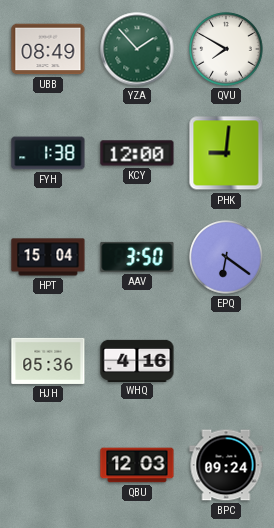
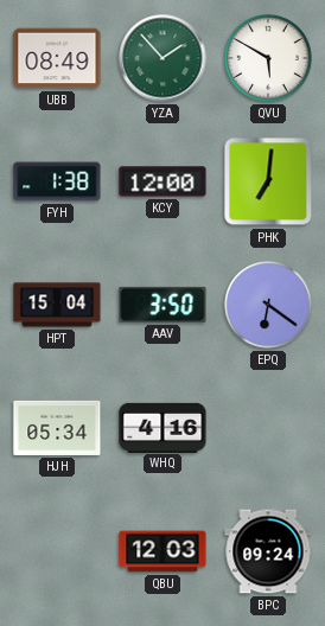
QVU: 7:50 -> 5:50
PHK: 9:01 -> 7:01
HJH: 05:36 -> 05:34
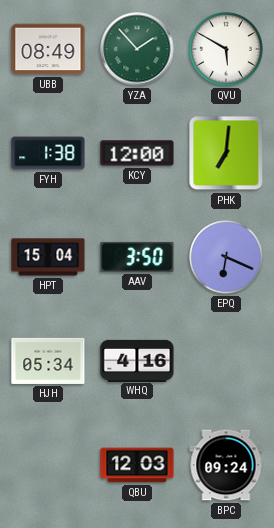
EPQ: 6:21 -> 6:19
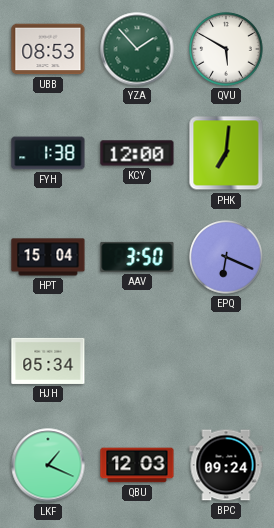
UBB: 08:49 -> 08:53
WHQ: 4:16 -> none
LKF: none -> 1:19
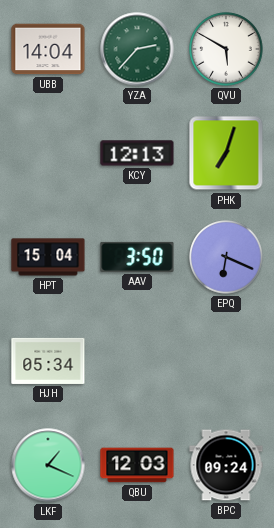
UBB: 08:53 -> 14:04
YZA: 1:53 -> 2:37
FYH: 1:38 -> none
KCY: 12:00 -> 12:13
PHK: 7:01 -> 7:03
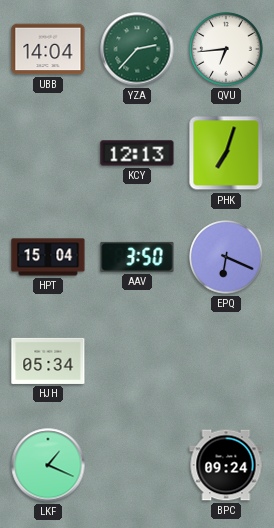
QVU: 5:50 -> 6:44
QBU: 12:03 -> none
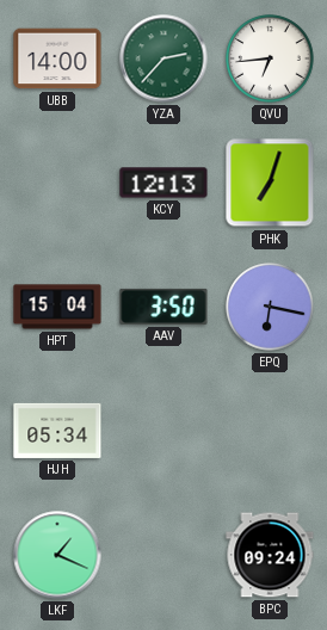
UBB: 14:04 -> 14:00
EPQ: 6:19 -> 6:17
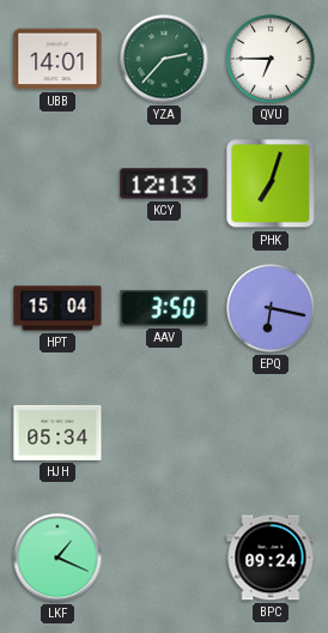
UBB: 14:00 -> 14:01
QVU: 6:44 -> 6:45
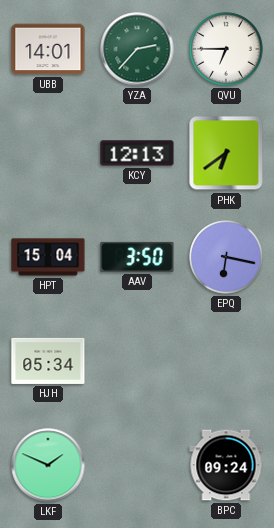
PHK: 7:03 -> 6:39
LKF: 1:19 -> 1:49
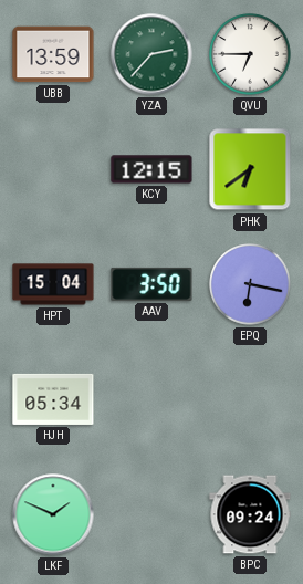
UBB: 14:01 -> 13:59
KCY: 12:13 -> 12:15
